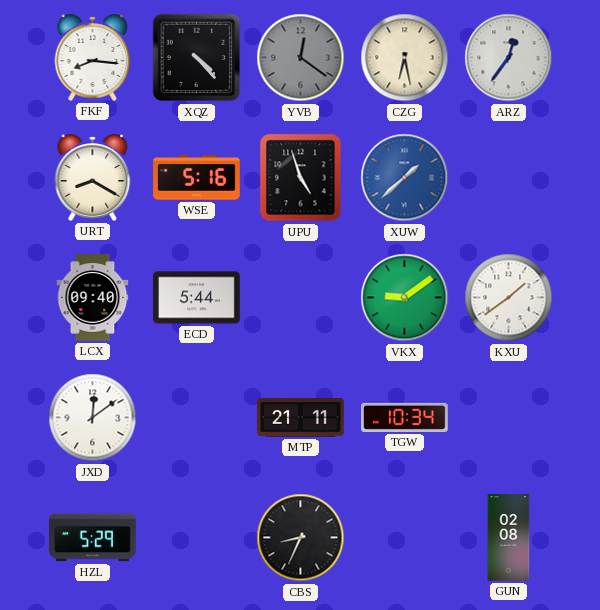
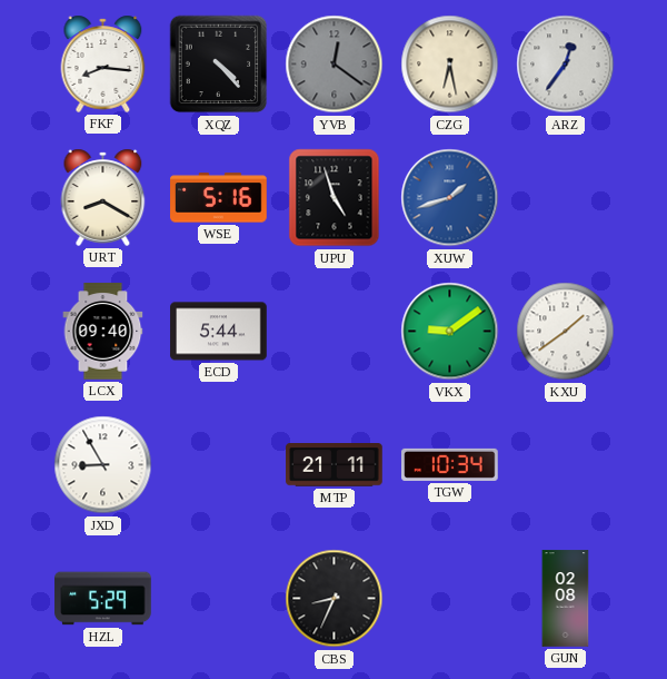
XUW: 1:38 -> 1:42
JXD: 12:09 -> 8:55
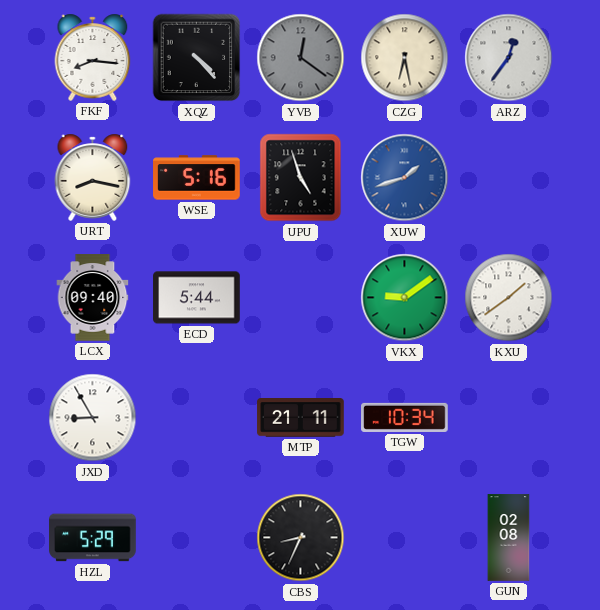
URT: 8:20 -> 8:17
